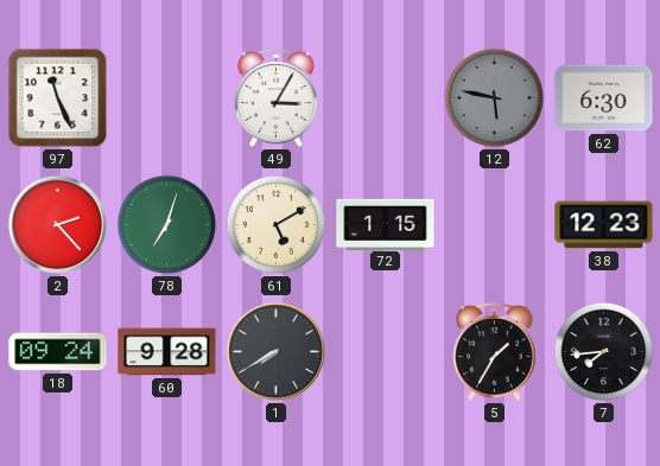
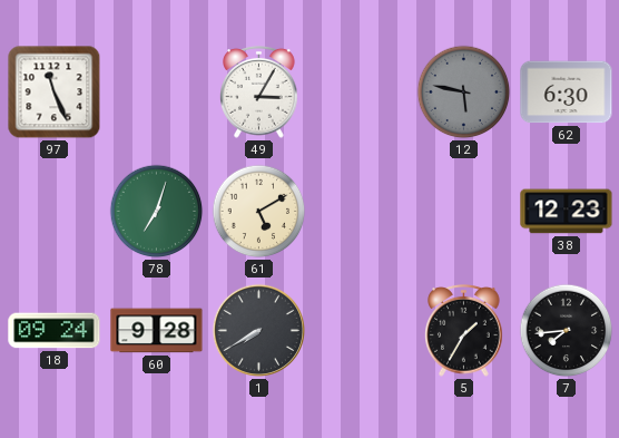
2: 2:23 -> none
72: 1:15 -> none
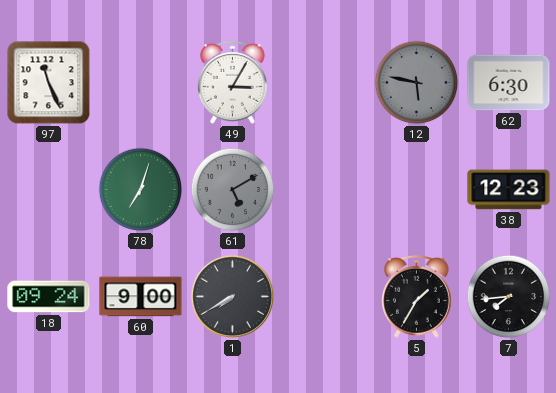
61 dial: cream -> grey
60: 9:28 -> 9:00
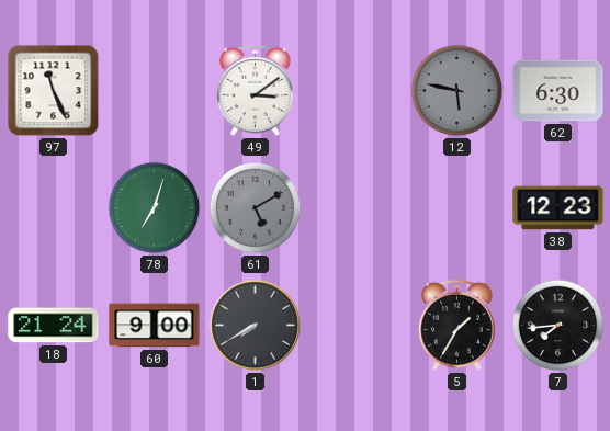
49: 3:05 -> 3:09
18: 09:24 -> 21:24
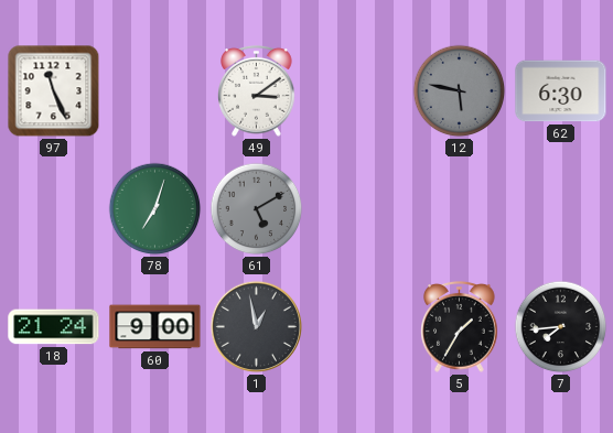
38: 12:23 -> none
1: 7:40 -> 12:58
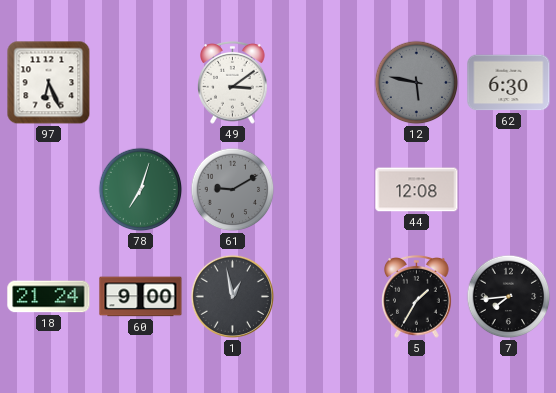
97: 11:26 -> 6:26
61: 5:10 -> 9:10
44: none -> 12:08
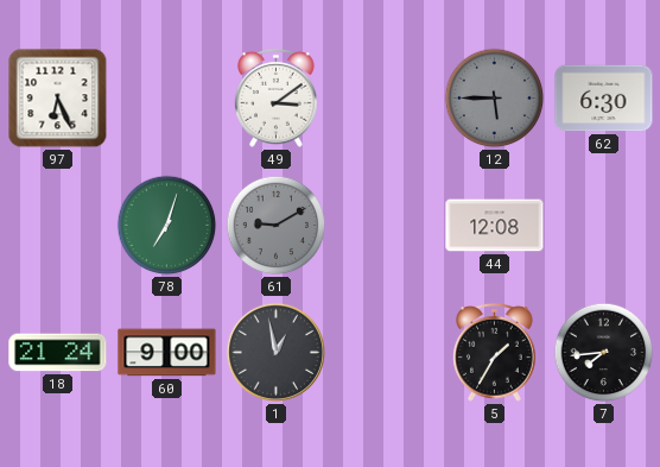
12: 5:47 -> 5:45
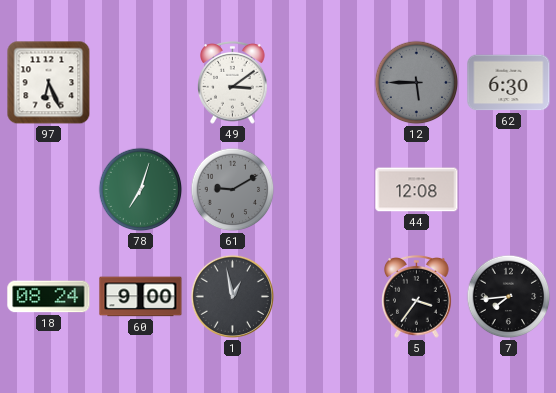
18: 21:24 -> 08:24
5: 1:35 -> 3:36
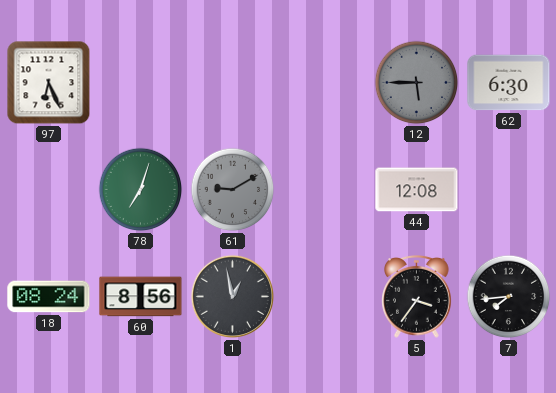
49: 3:09 -> none
60: 9:00 -> 8:56
